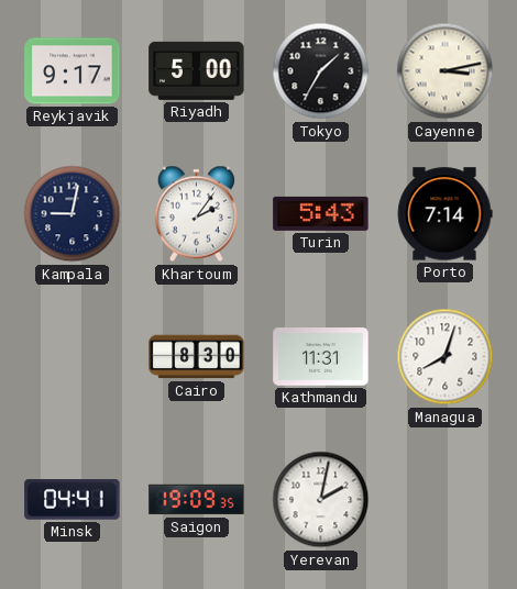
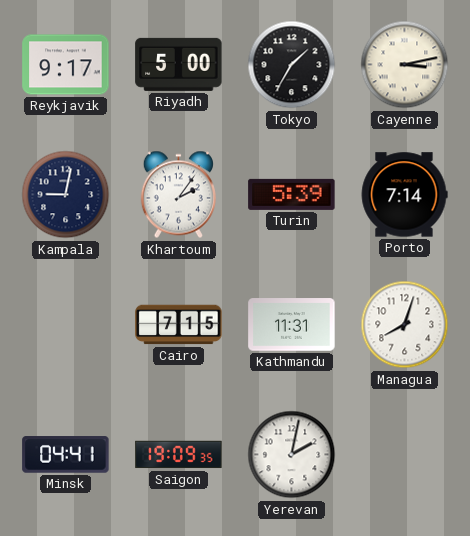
Turin: 5:43 -> 5:39
Cairo: 8:30 -> 7:15
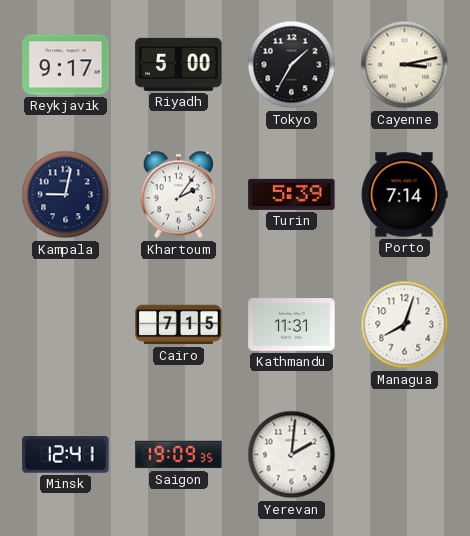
Minsk: 04:41 -> 12:41
Yerevan: 2:02 -> 2:01
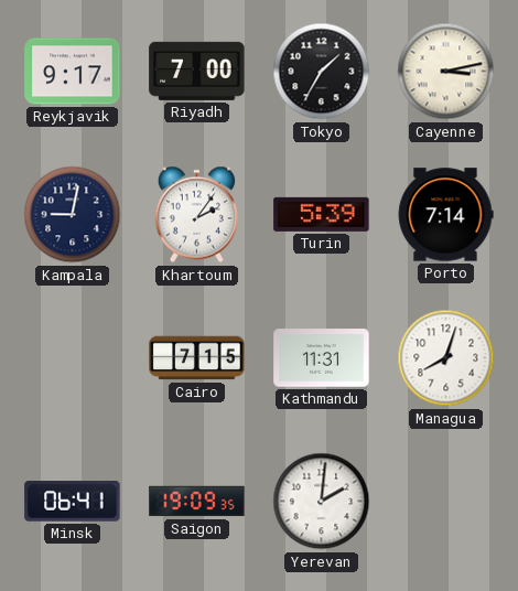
Riyadh: 5:00 -> 7:00
Minsk: 12:41 -> 06:41
